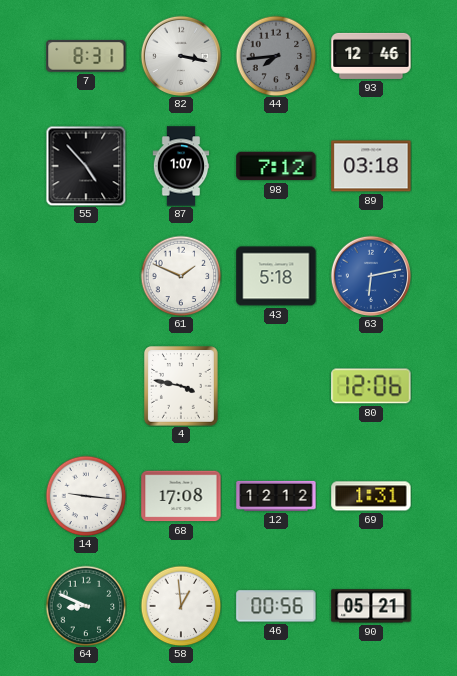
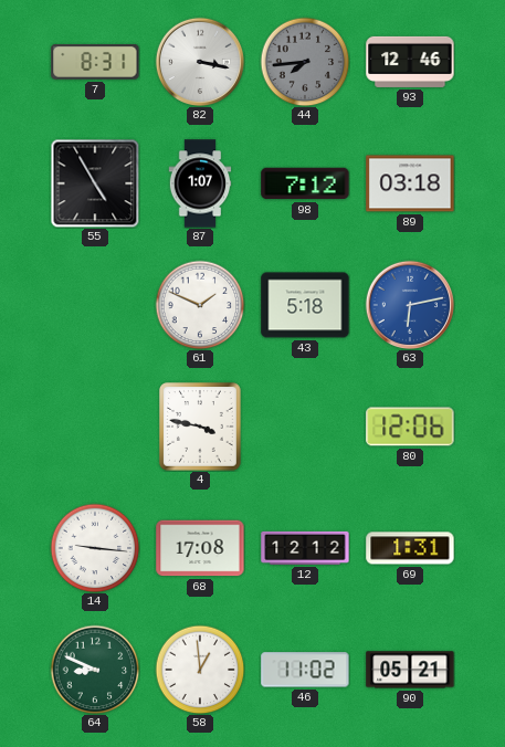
55: 4:53 -> 4:55
46: 00:56 -> 11:02
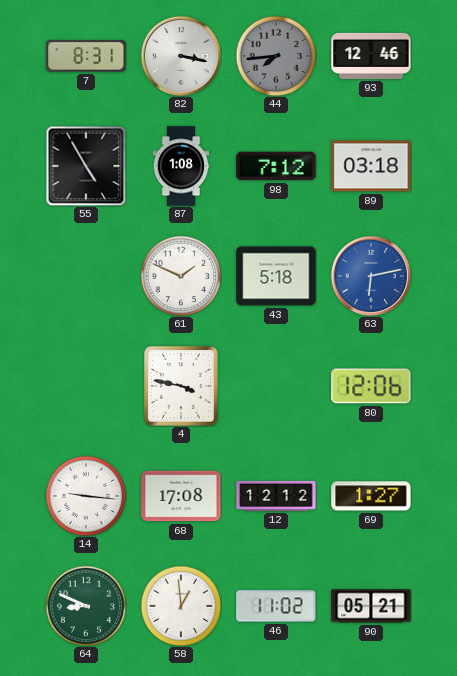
87: 1:07 -> 1:08
69: 1:31 -> 1:27
